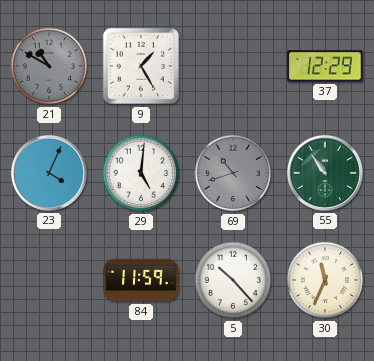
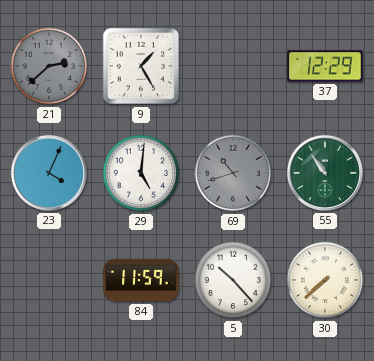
21: 10:50 -> 2:38
30: 11:34 -> 7:38
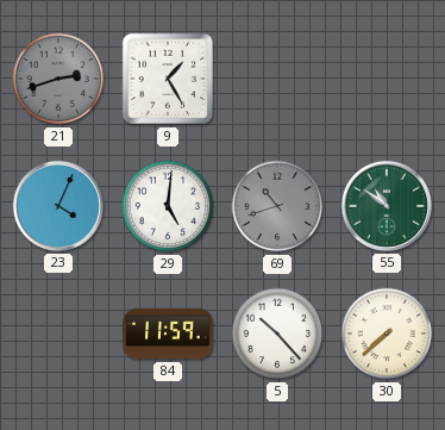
21: 2:38 -> 2:42
37: 12:29 -> none
55: 10:54 -> 10:51
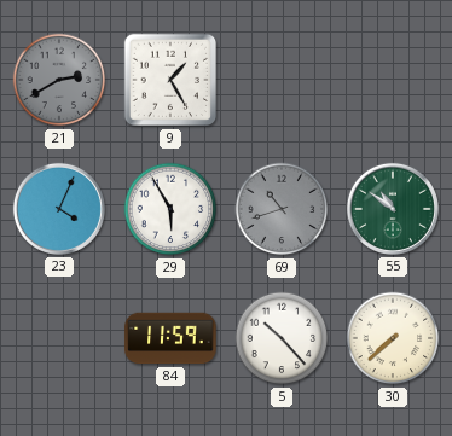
21: 2:42 -> 2:40
29: 5:01 -> 5:55
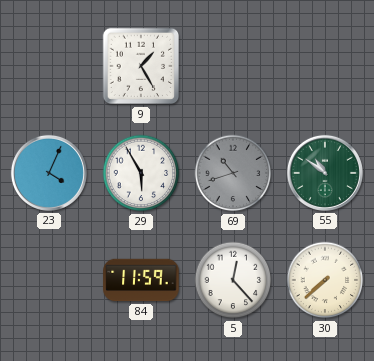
21: 2:40 -> none
5: 10:23 -> 12:23
